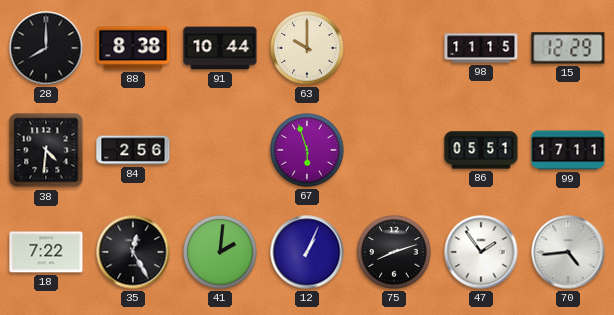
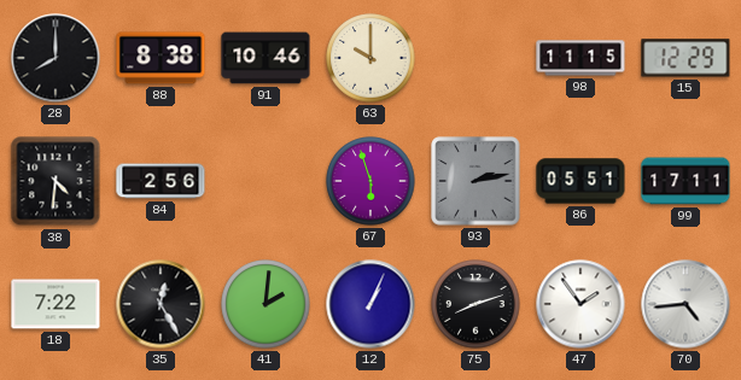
91: 10:44 -> 10:46
93: none -> 2:13
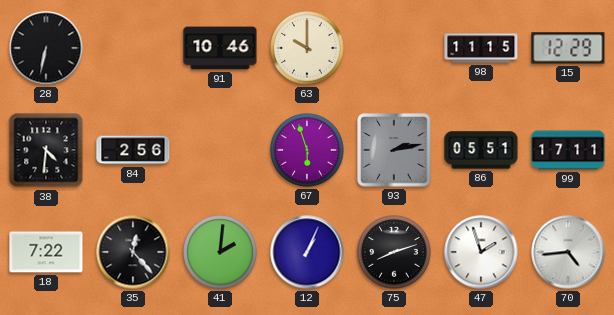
28: 8:00 -> 6:32
88: 8:38 -> none
35: 12:25 -> 12:23
47: 1:54 -> 1:57
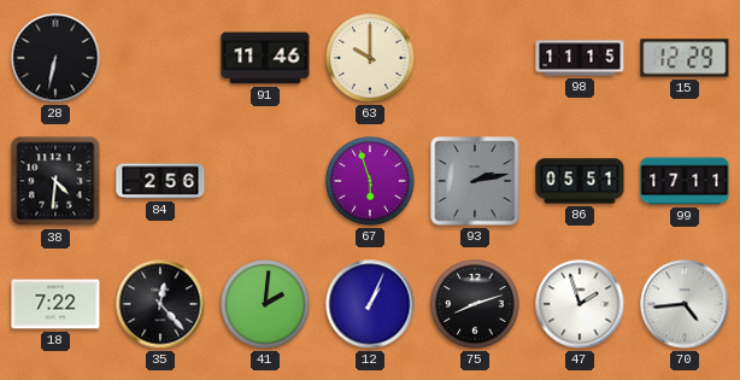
91: 10:46 -> 11:46
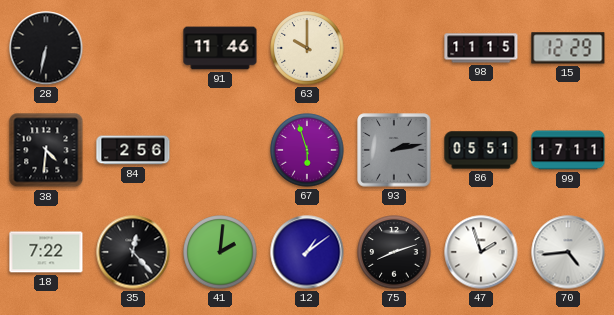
12: 1:04 -> 1:09
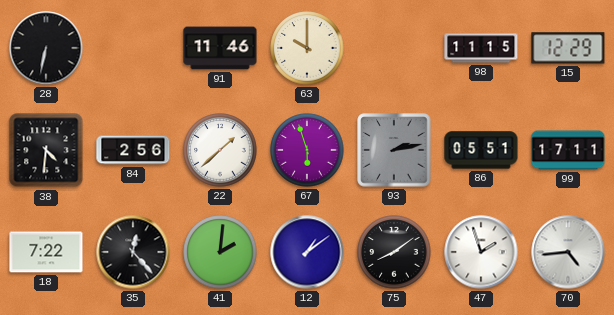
22: none -> 1:38
75: 8:12 -> 8:09
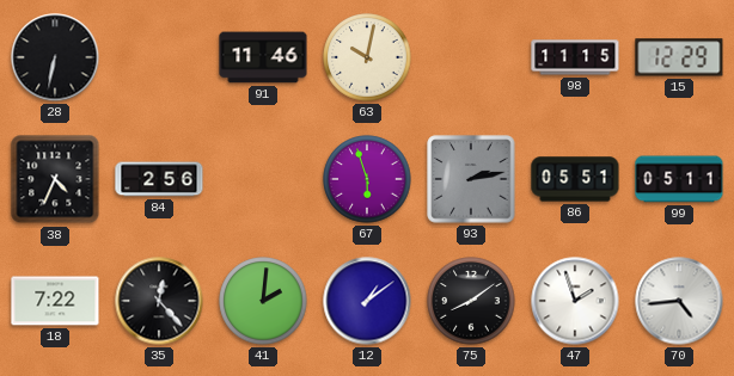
63: 10:00 -> 10:02
38: 4:31 -> 4:34
22: 1:38 -> none
99: 17:11 -> 05:11
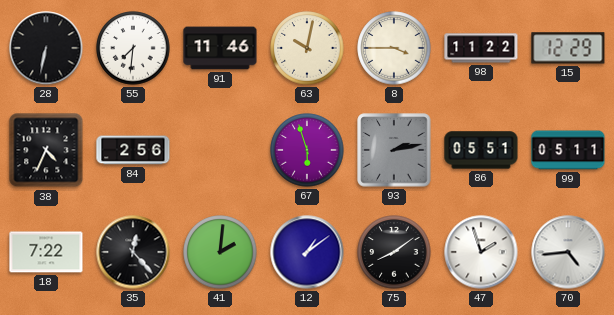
55: none -> 7:31
8: none -> 3:45
98: 11:15 -> 11:22
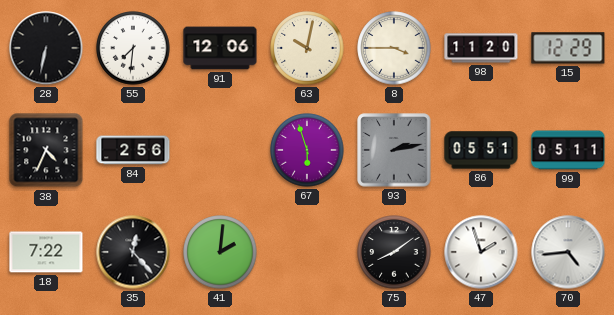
91: 11:46 -> 12:06
98: 11:22 -> 11:20
12: 1:09 -> none
